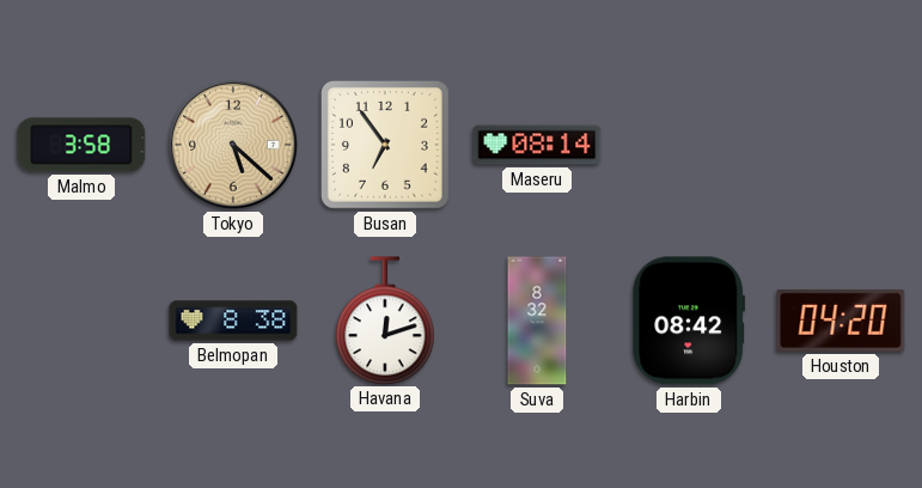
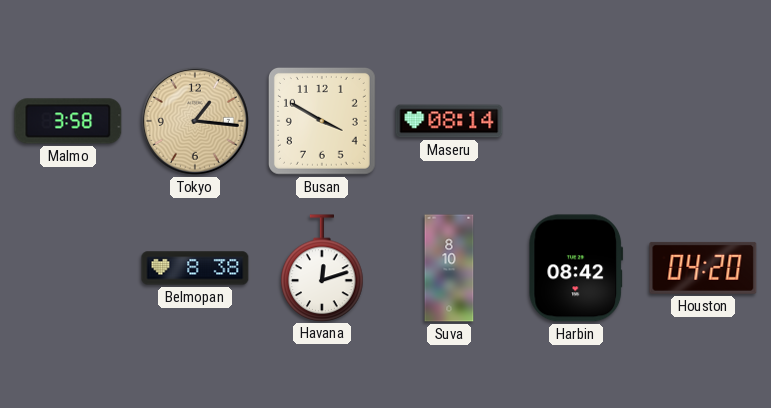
Tokyo: 5:22 -> 1:16
Busan: 6:54 -> 3:50
Suva: 8:32 -> 8:10
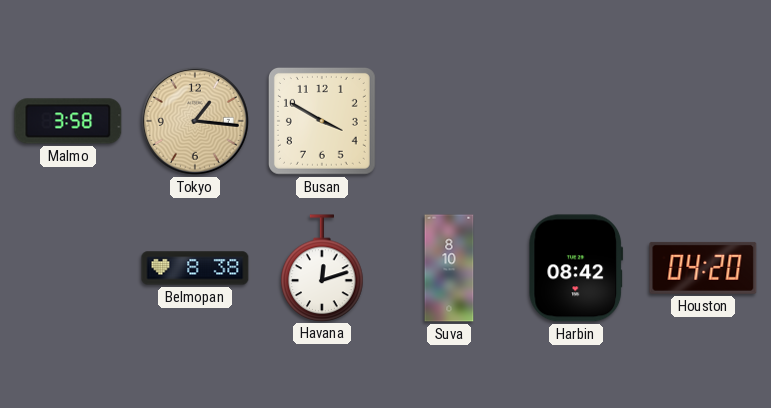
Maseru: 08:14 -> none
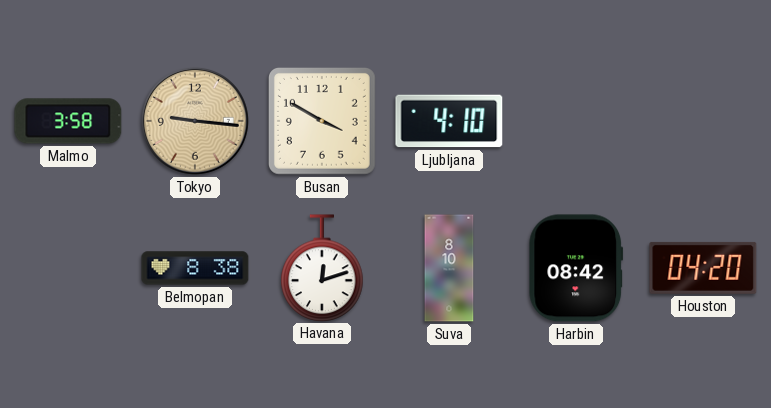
Tokyo: 1:16 -> 9:16
Ljubljana: none -> 4:10
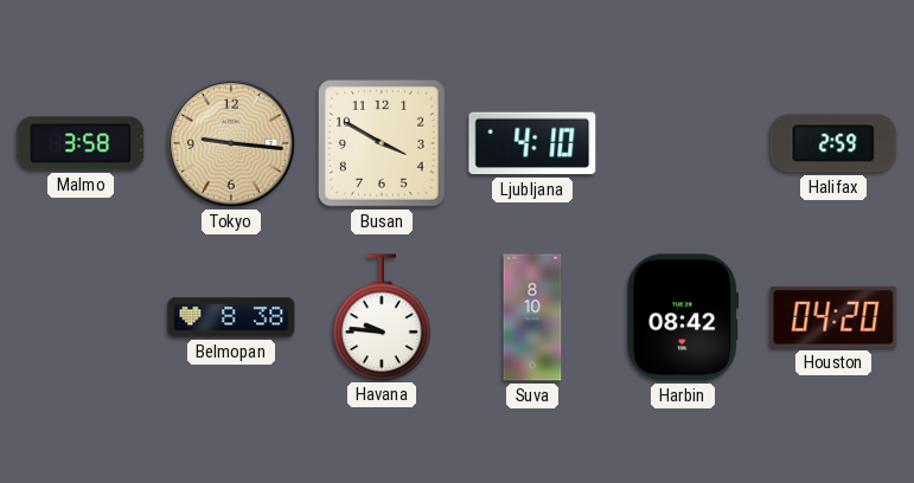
Halifax: none -> 2:59
Havana: 12:12 -> 9:46
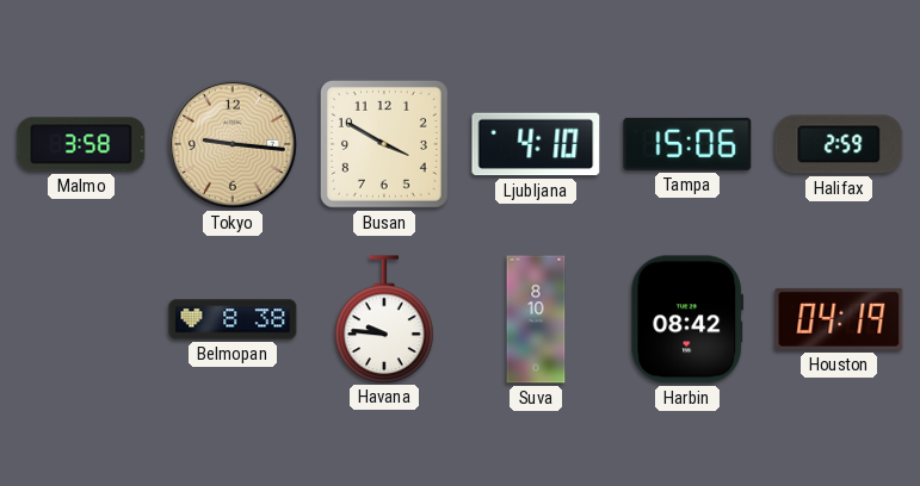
Tampa: none -> 15:06
Houston: 04:20 -> 04:19
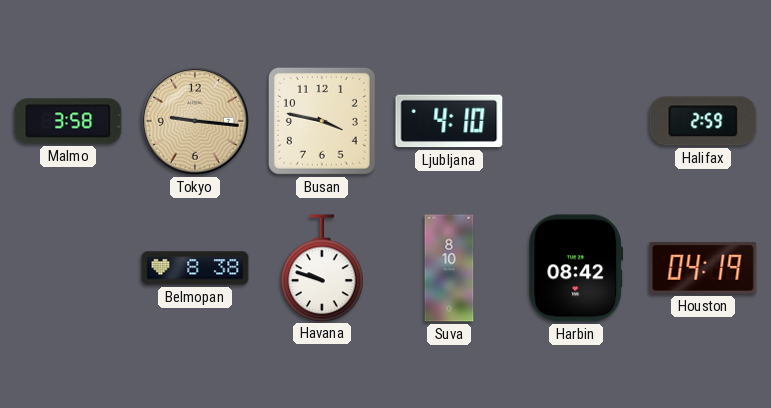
Busan: 3:50 -> 3:47
Tampa: 15:06 -> none
Havana: 9:46 -> 9:48
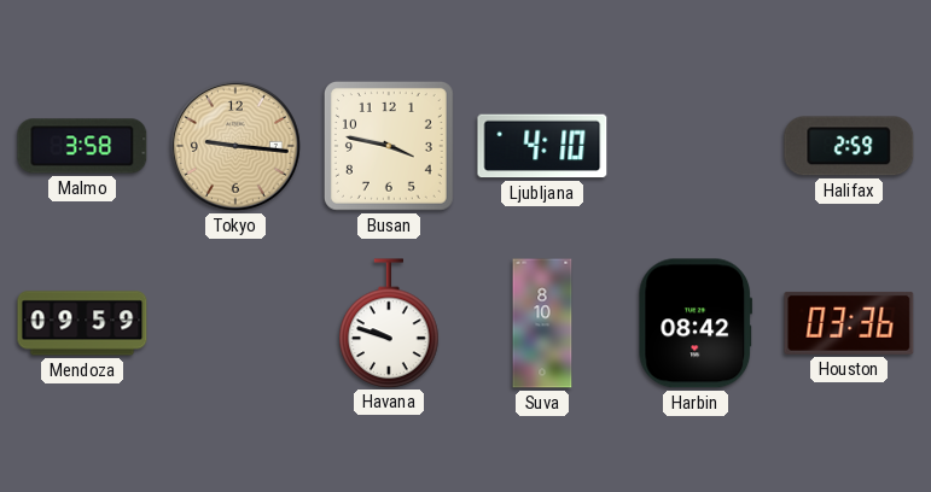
Mendoza: none -> 09:59
Belmopan: 8:38 -> none
Houston: 04:19 -> 03:36
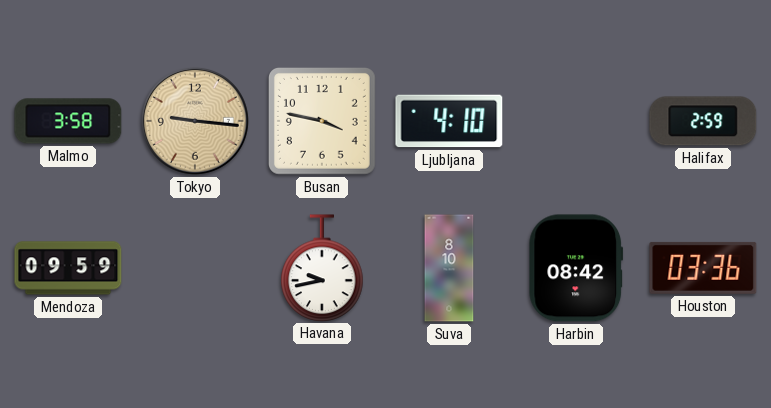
Havana: 9:48 -> 9:43
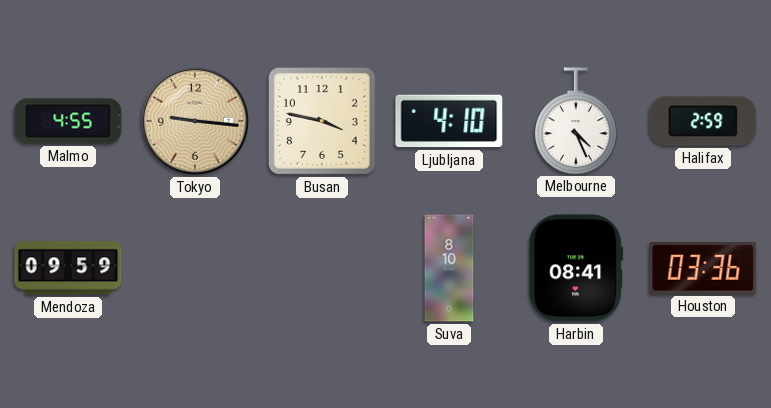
Malmo: 3:58 -> 4:55
Melbourne: none -> 4:26
Havana: 9:43 -> none
Harbin: 08:42 -> 08:41
